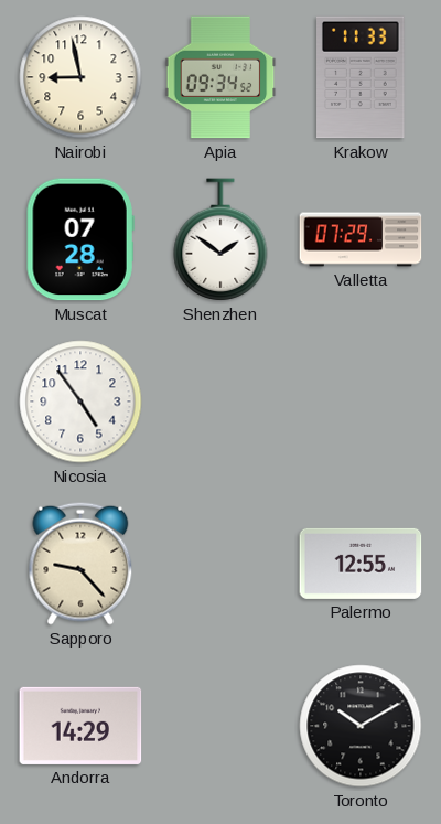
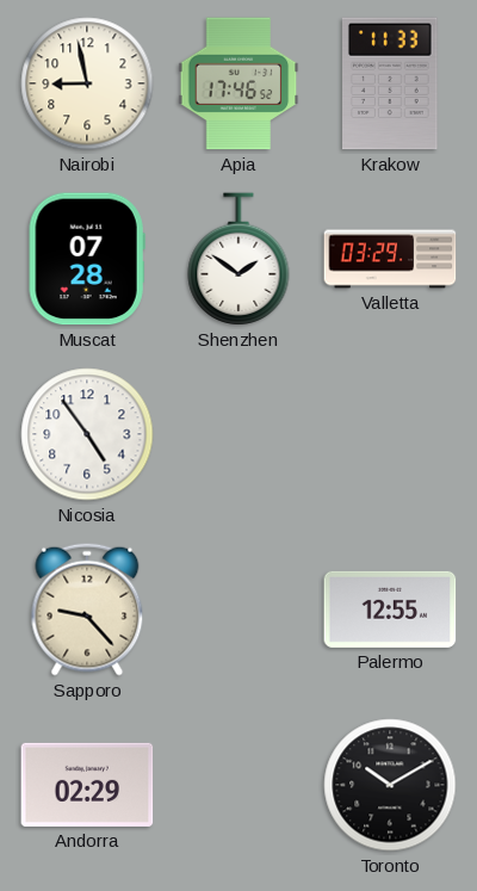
Apia: 09:34 -> 17:46
Valletta: 07:29 -> 03:29
Andorra: 14:29 -> 02:29
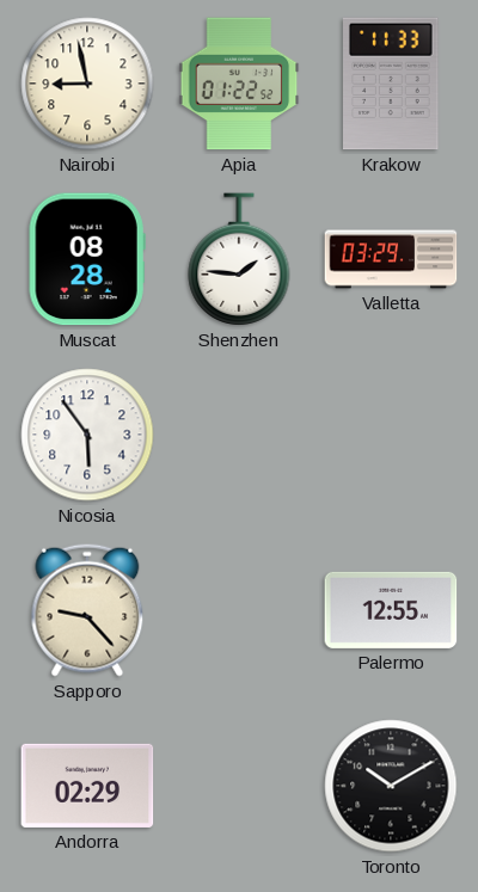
Apia: 17:46 -> 01:22
Muscat: 07:28 -> 08:28
Shenzhen: 1:51 -> 1:46
Nicosia: 4:54 -> 5:54
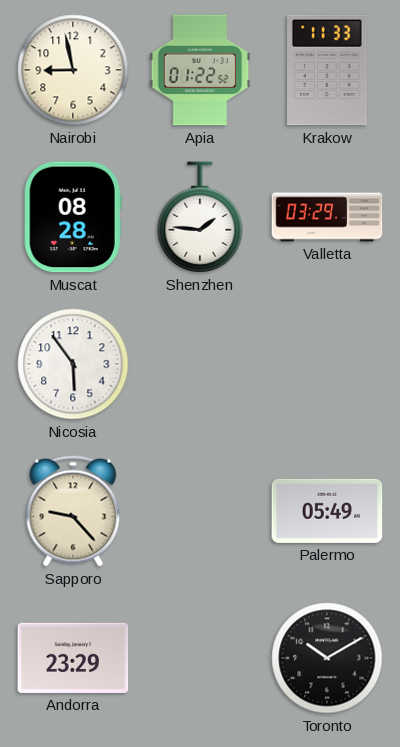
Palermo: 12:55 -> 05:49
Andorra: 02:29 -> 23:29
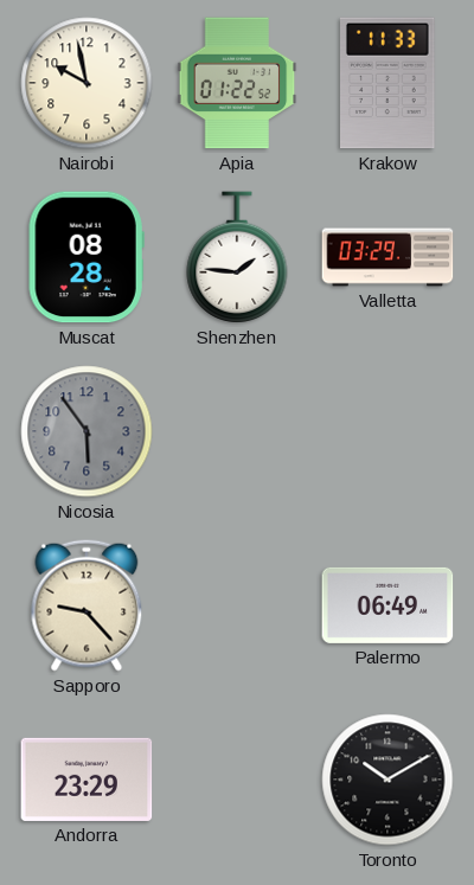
Nairobi: 8:58 -> 9:58
Nicosia dial: white -> grey
Palermo: 05:49 -> 06:49
